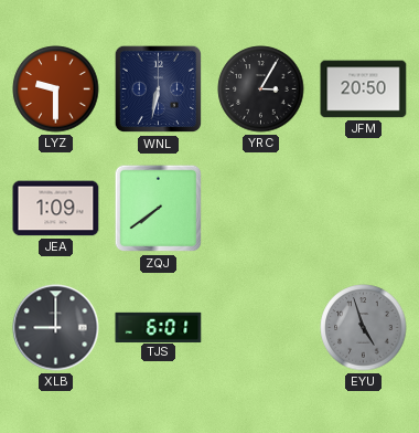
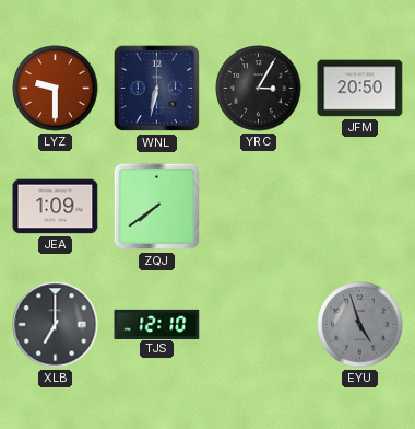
XLB: 9:00 -> 7:00
TJS: 6:01 -> 12:10
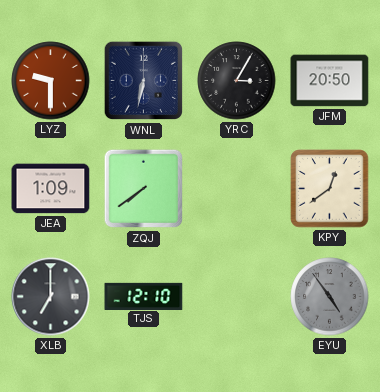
KPY: none -> 12:39
EYU: 4:57 -> 4:54
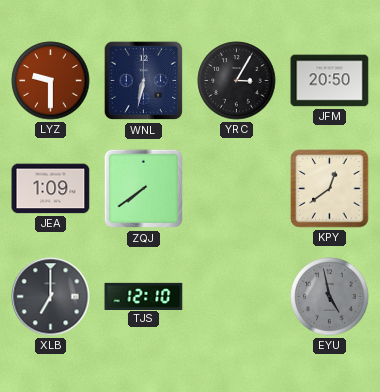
EYU: 4:54 -> 4:58
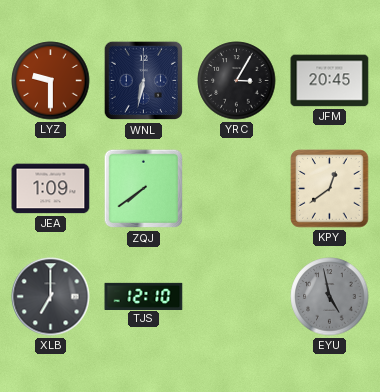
JFM: 20:50 -> 20:45
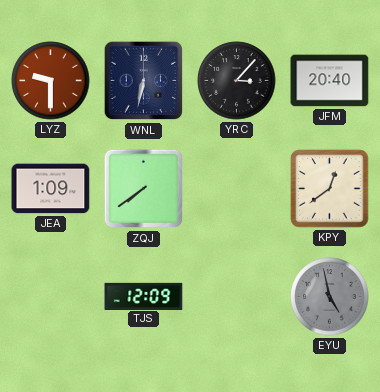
YRC: 3:05 -> 3:07
JFM: 20:45 -> 20:40
XLB: 7:00 -> none
TJS: 12:10 -> 12:09
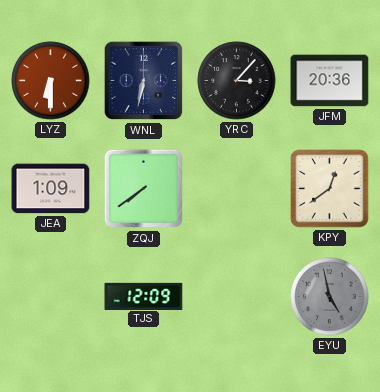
LYZ: 9:30 -> 6:30
JFM: 20:40 -> 20:36
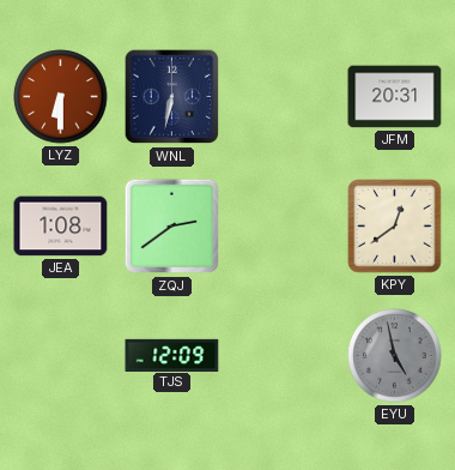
YRC: 3:07 -> none
JFM: 20:36 -> 20:31
JEA: 1:09 -> 1:08
ZQJ: 7:39 -> 2:39
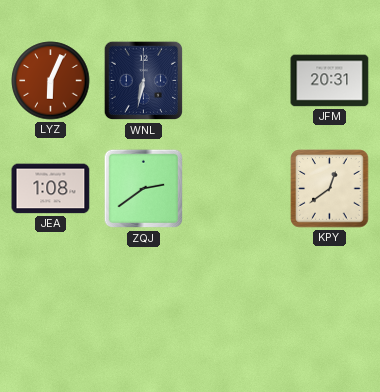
LYZ: 6:30 -> 6:04
TJS: 12:09 -> none
EYU: 4:58 -> none
